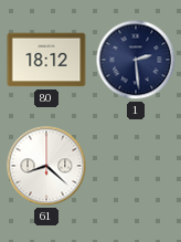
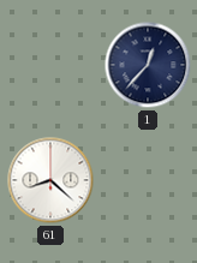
80: 18:12 -> none
1: 2:29 -> 12:37
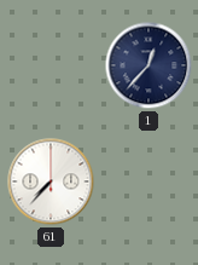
61: 8:22 -> 7:37
